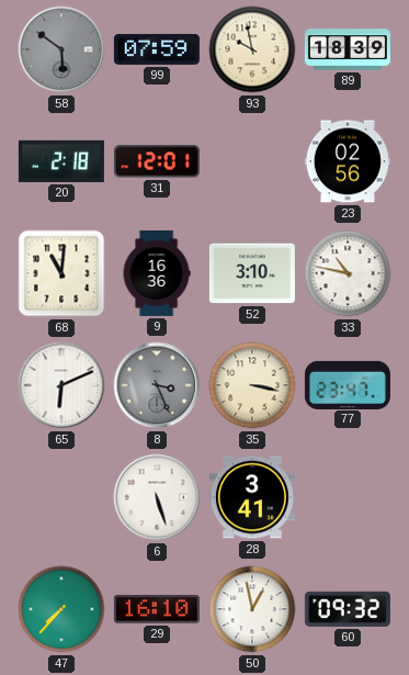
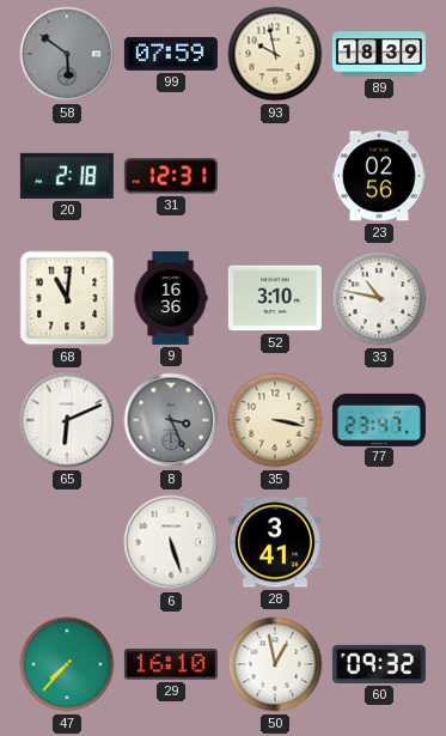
31: 12:01 -> 12:31
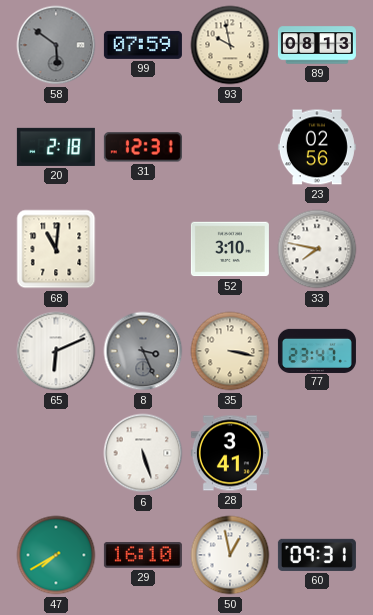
89: 18:39 -> 08:13
9: 16:36 -> none
33: 10:47 -> 7:47
47: 7:37 -> 7:40
60: 09:32 -> 09:31
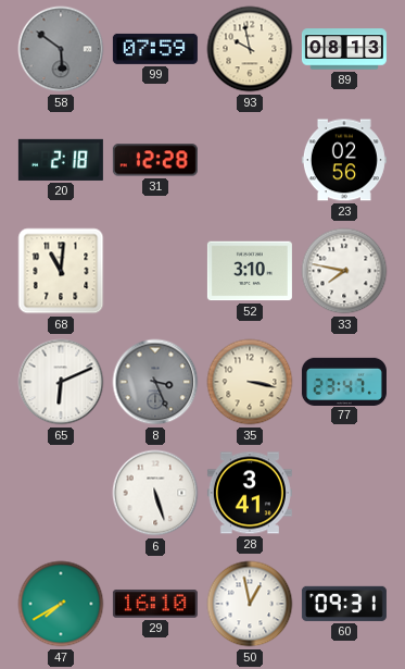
31: 12:31 -> 12:28
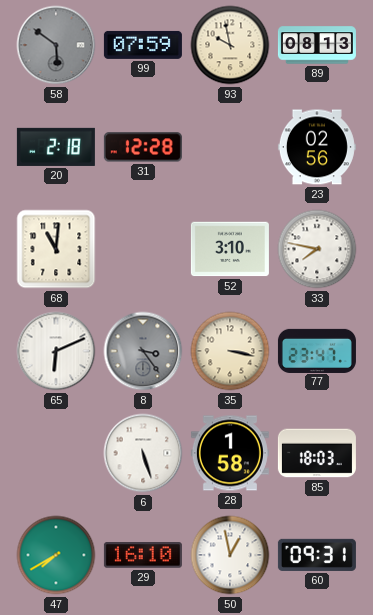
8: 3:26 -> 3:24
28: 3:41 -> 1:58
85: none -> 18:03
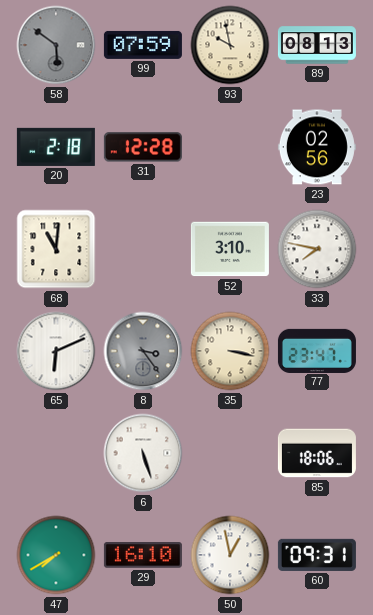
28: 1:58 -> none
85: 18:03 -> 18:06
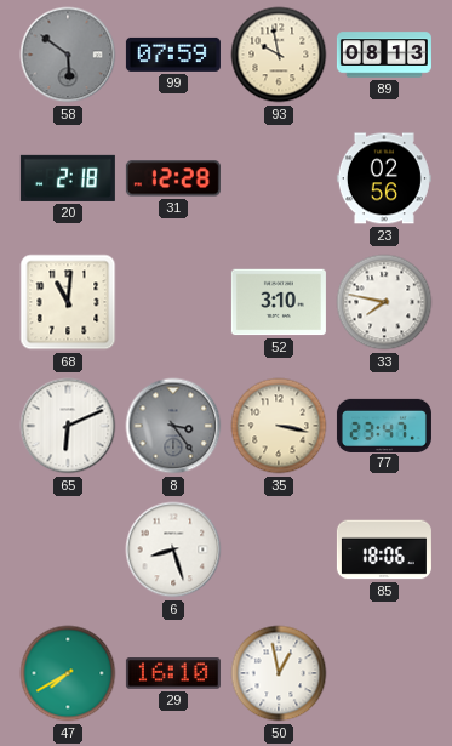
6: 5:27 -> 8:27
60: 09:31 -> none
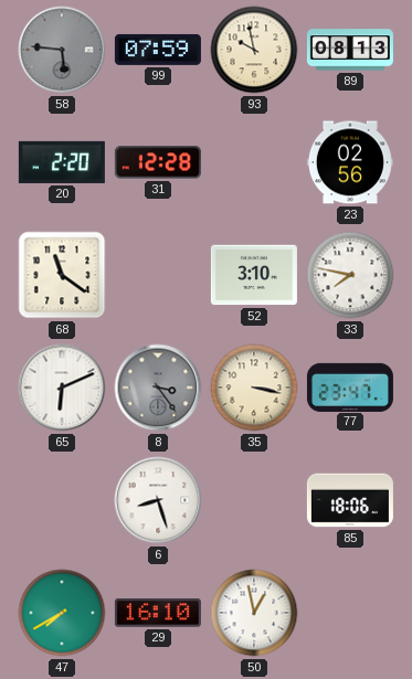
58: 5:51 -> 5:46
20: 2:18 -> 2:20
68: 11:01 -> 11:21
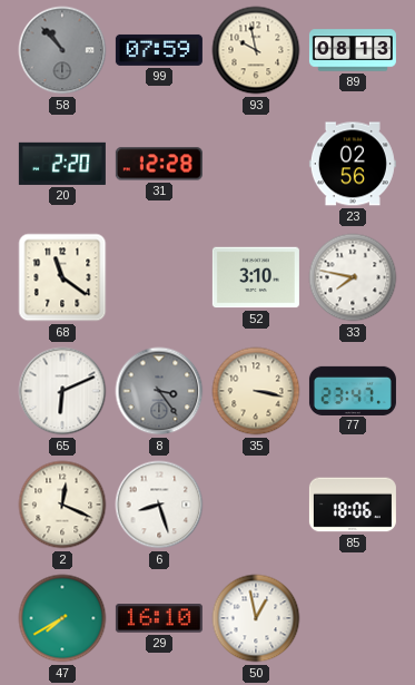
58: 5:46 -> 10:53
2: none -> 12:19
